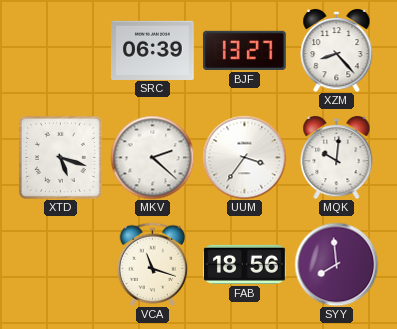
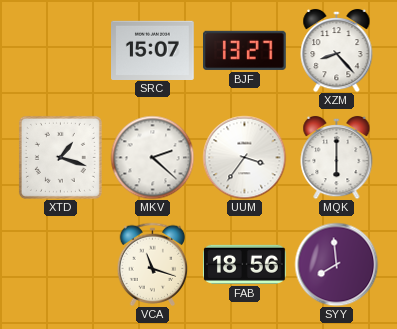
SRC: 06:39 -> 15:07
XTD: 5:18 -> 1:18
MQK: 10:01 -> 6:00
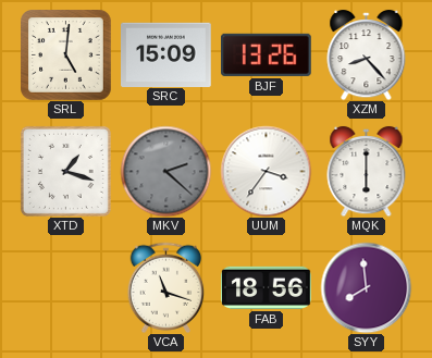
SRL: none -> 5:01
SRC: 15:07 -> 15:09
BJF: 13:27 -> 13:26
MKV dial: white -> grey
